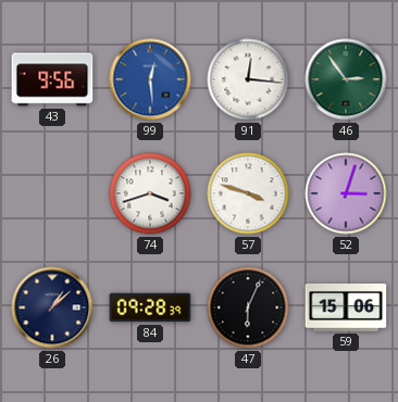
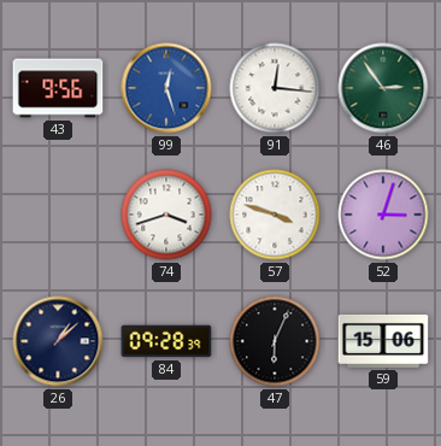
99: 12:29 -> 12:27
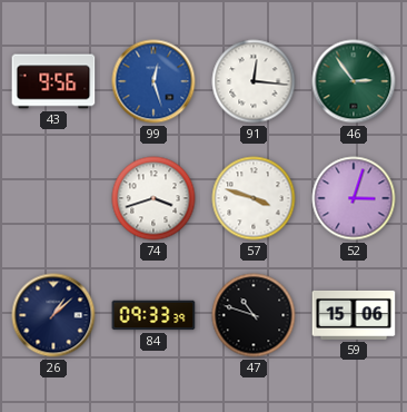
84: 09:28 -> 09:33
47: 6:04 -> 10:48
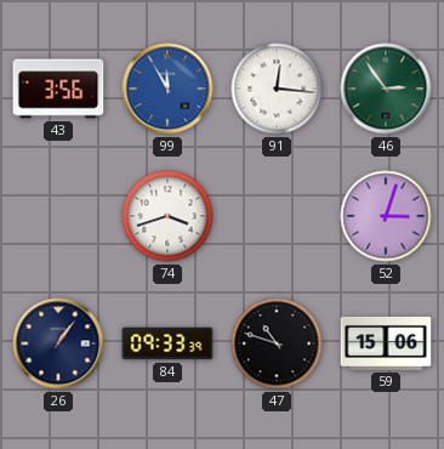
43: 9:56 -> 3:56
99: 12:27 -> 11:55
57: 3:48 -> none
26: 1:08 -> 1:06
